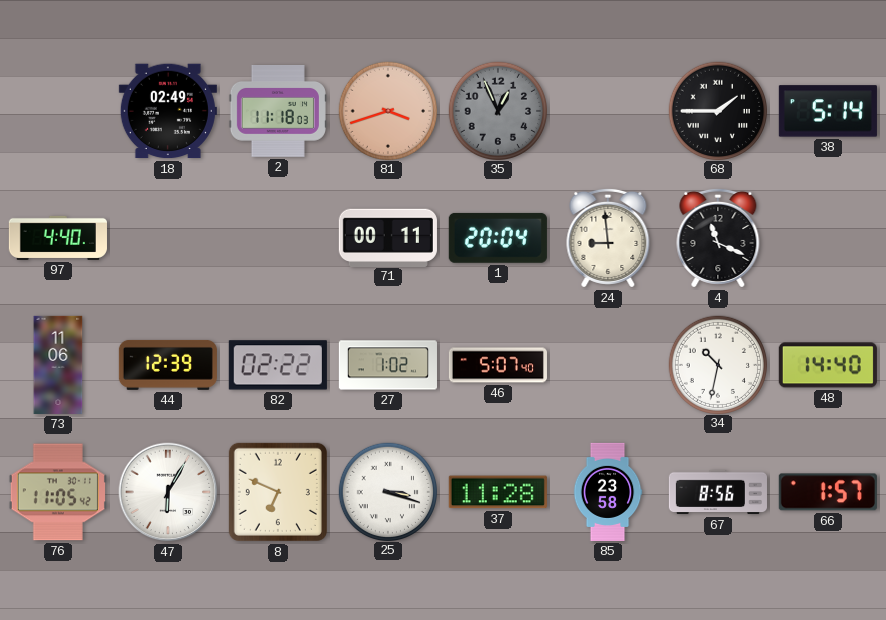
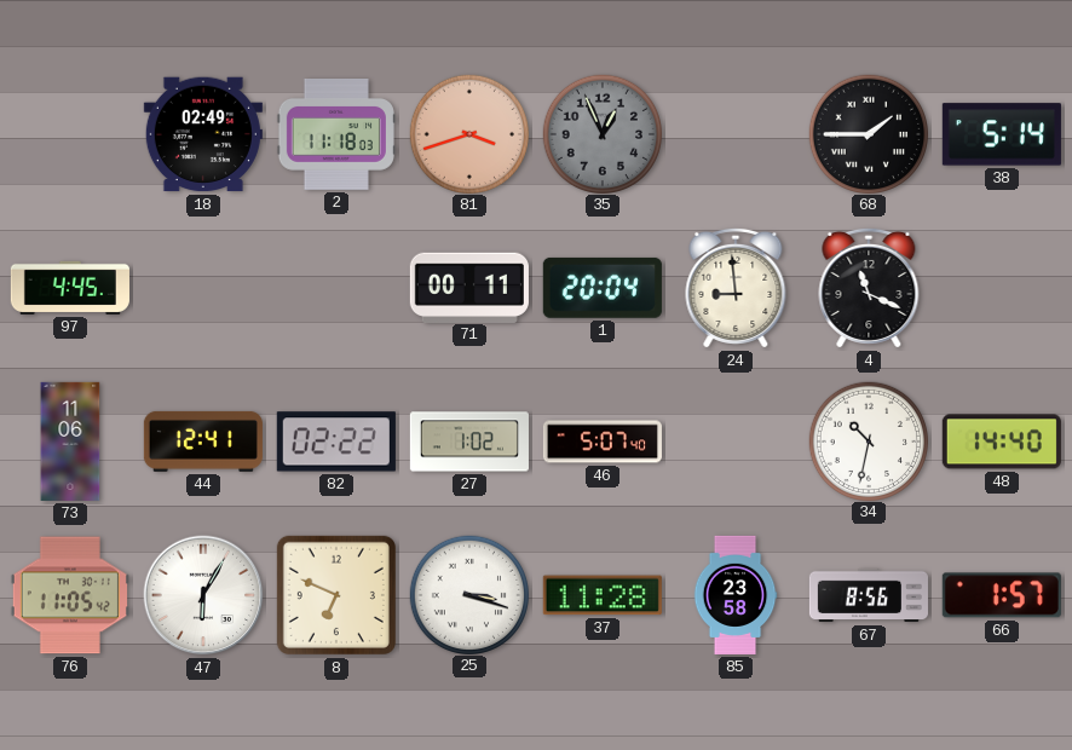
97: 4:40 -> 4:45
44: 12:39 -> 12:41
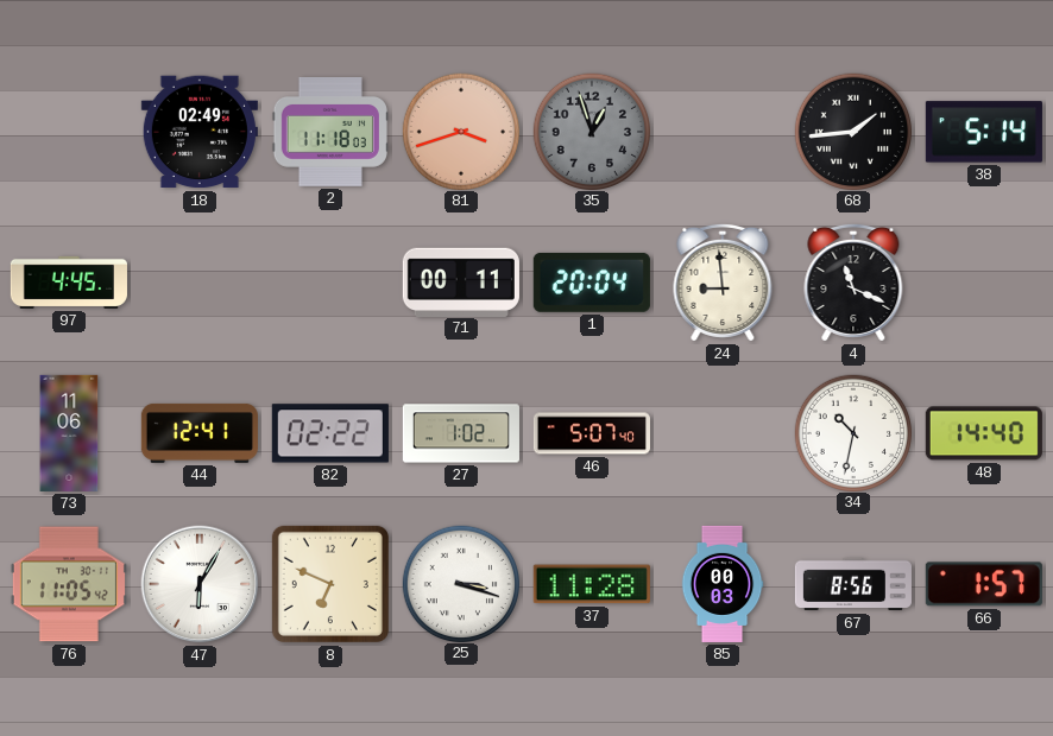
35: 12:56 -> 12:57
68: 1:45 -> 1:44
85: 23:58 -> 00:03
